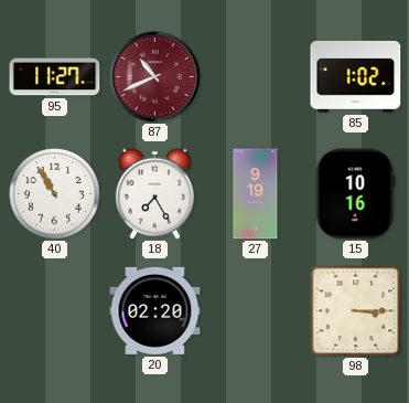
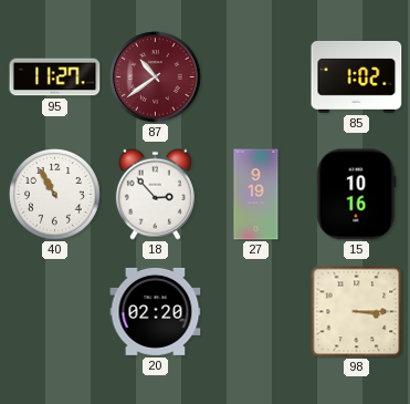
87: 10:41 -> 10:39
18: 7:25 -> 2:53
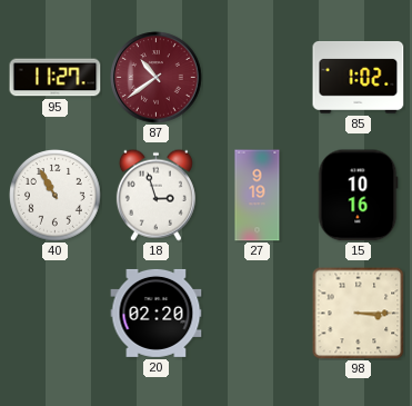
18: 2:53 -> 2:57
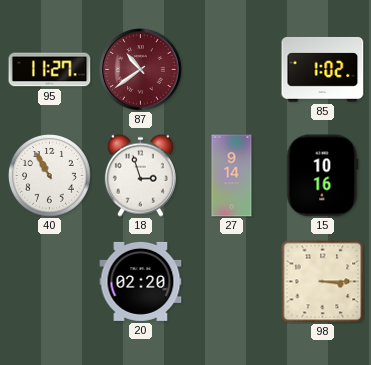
27: 9:19 -> 9:14
